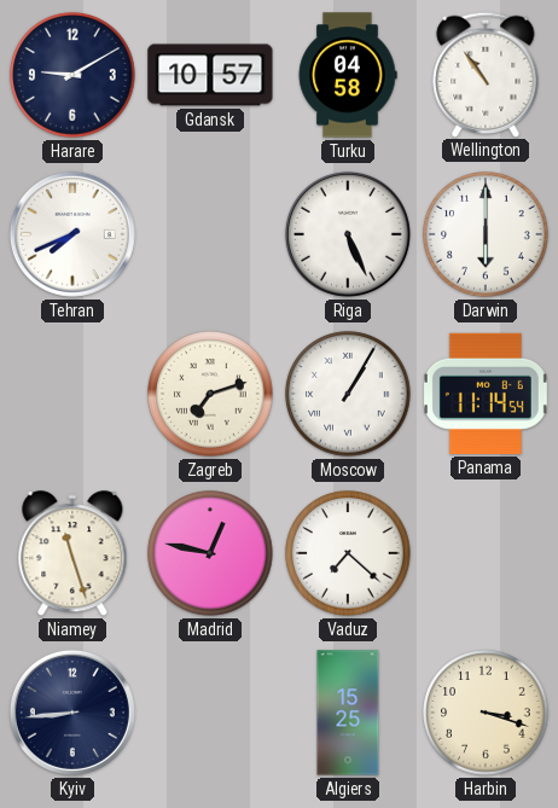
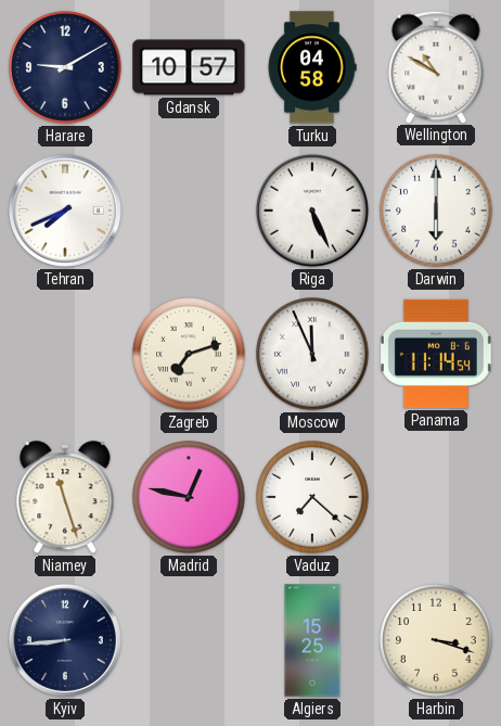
Wellington: 10:54 -> 10:50
Moscow: 1:05 -> 11:56
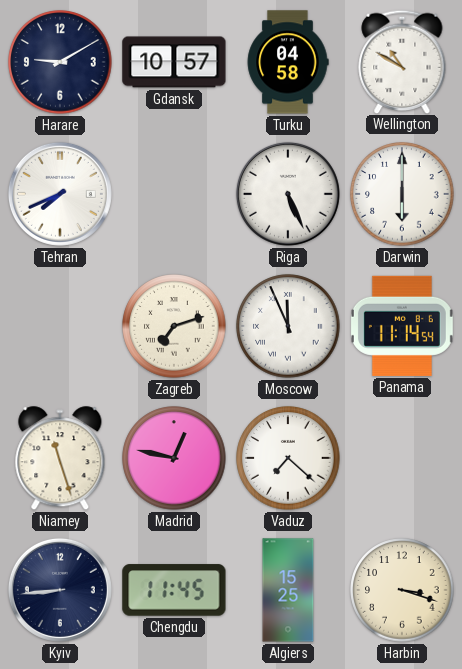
Chengdu: none -> 11:45
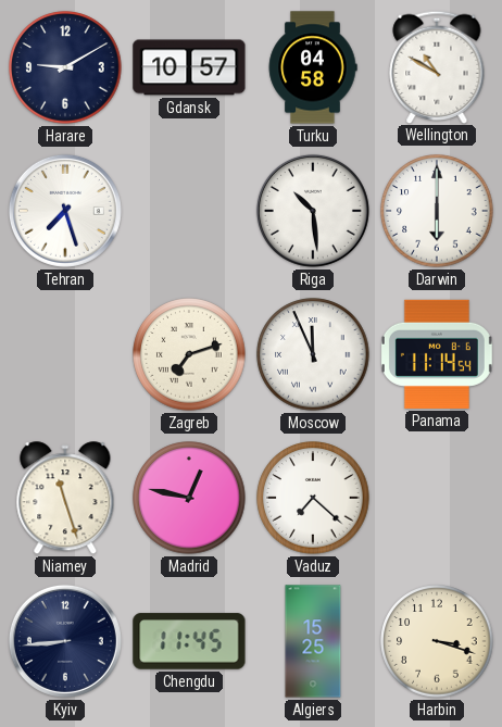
Tehran: 7:41 -> 7:27
Riga: 5:26 -> 10:29
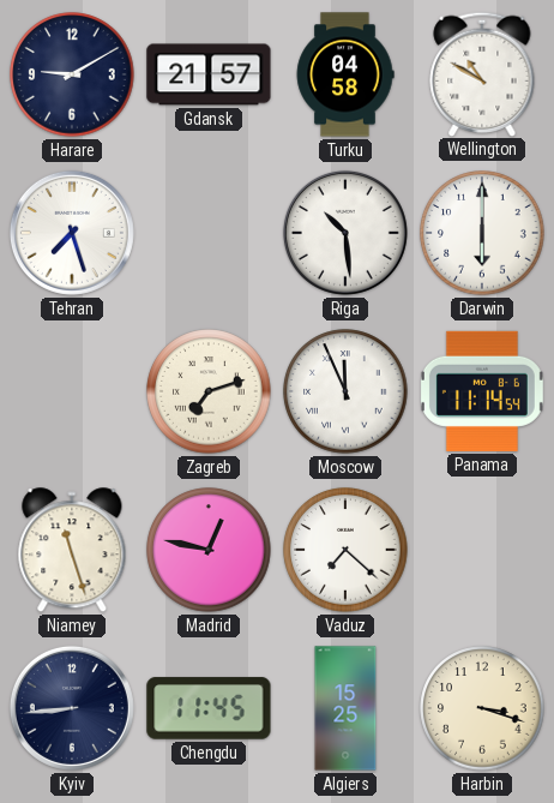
Gdansk: 10:57 -> 21:57
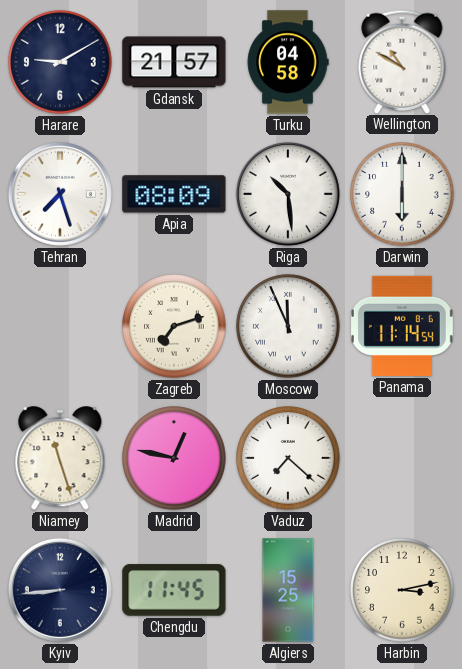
Apia: none -> 08:09
Harbin: 3:18 -> 3:13
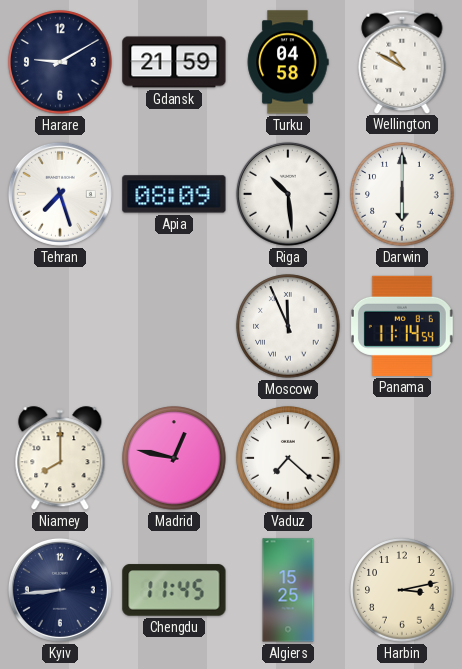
Gdansk: 21:57 -> 21:59
Zagreb: 7:12 -> none
Niamey: 11:27 -> 8:00
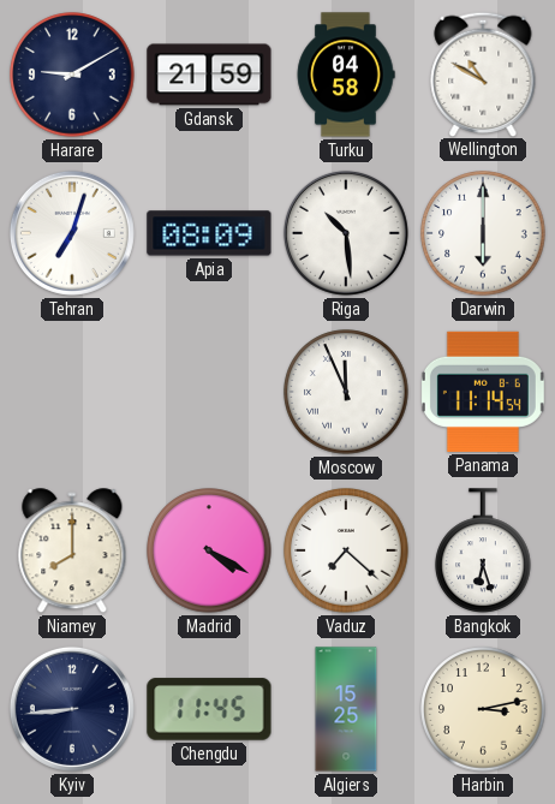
Tehran: 7:27 -> 7:03
Madrid: 12:47 -> 4:20
Bangkok: none -> 6:27
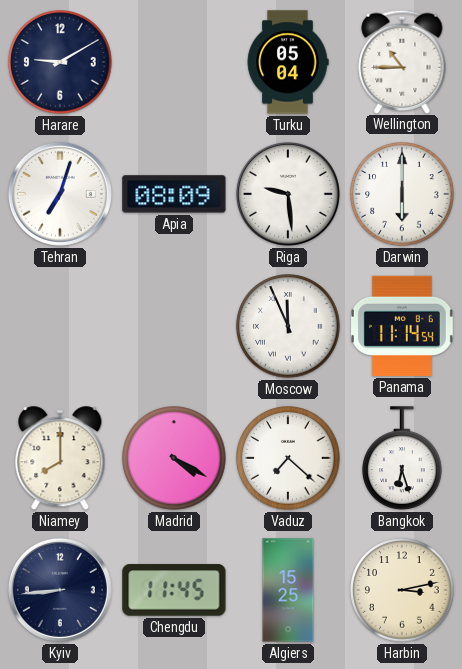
Gdansk: 21:59 -> none
Turku: 04:58 -> 05:04
Wellington: 10:50 -> 10:45
Riga: 10:29 -> 9:29
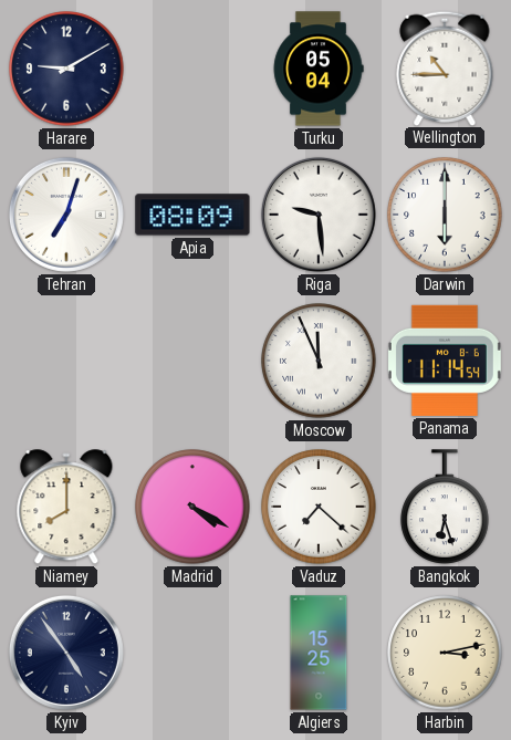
Kyiv: 8:44 -> 4:54
Chengdu: 11:45 -> none
